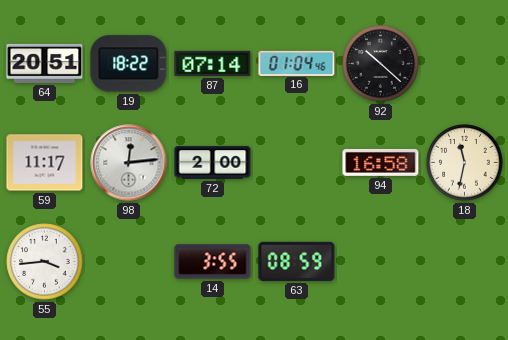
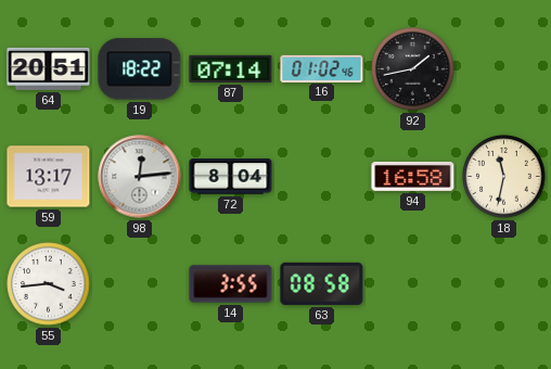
16: 01:04 -> 01:02
92: 10:22 -> 1:43
59: 11:17 -> 13:17
72: 2:00 -> 8:04
63: 08:59 -> 08:58
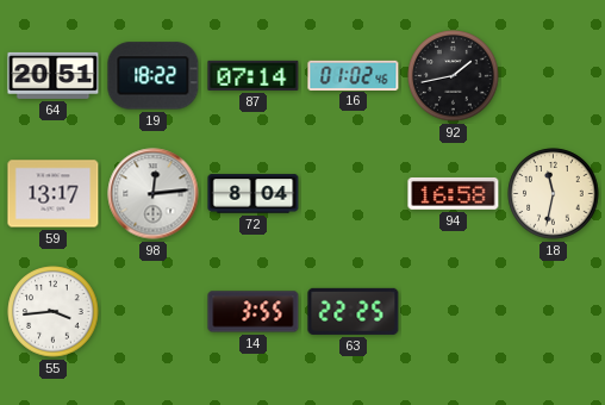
63: 08:58 -> 22:25
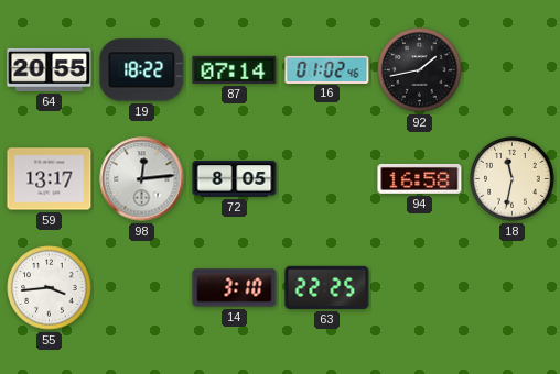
64: 20:51 -> 20:55
72: 8:04 -> 8:05
14: 3:55 -> 3:10
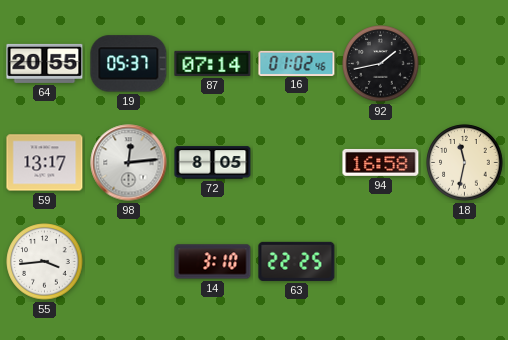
19: 18:22 -> 05:37
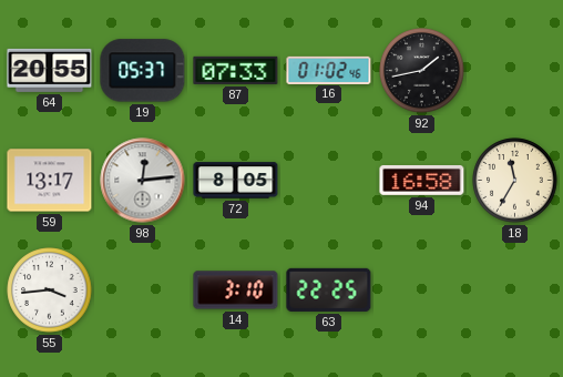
87: 07:14 -> 07:33
18: 11:32 -> 11:35
